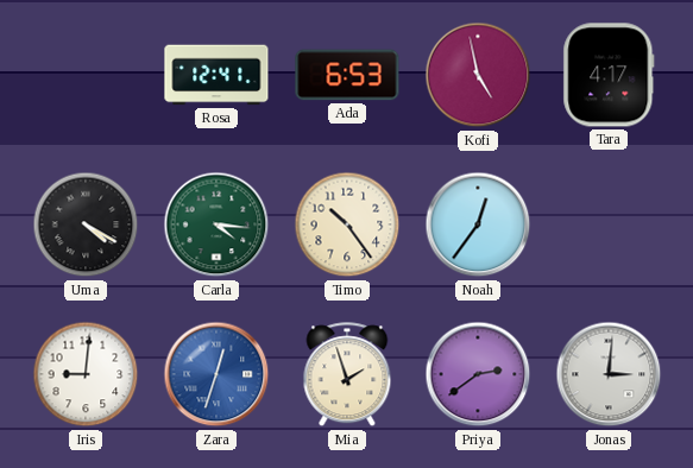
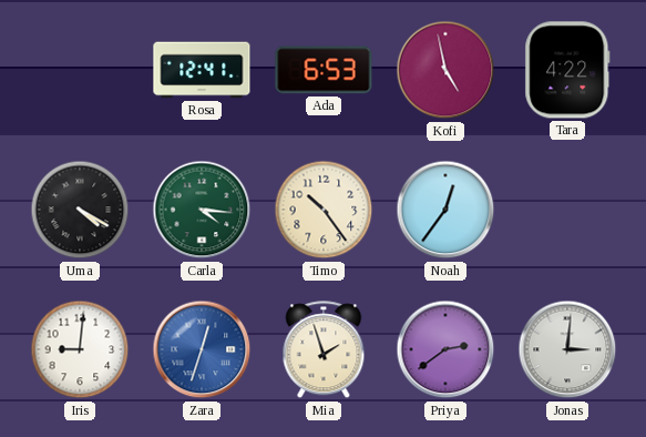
Tara: 4:17 -> 4:22
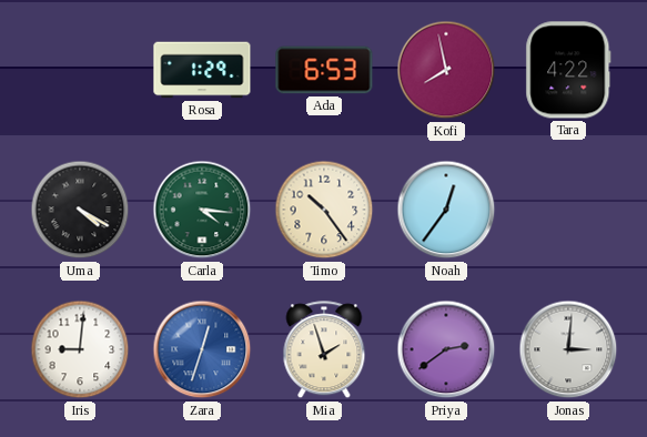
Rosa: 12:41 -> 1:29
Kofi: 4:58 -> 7:58
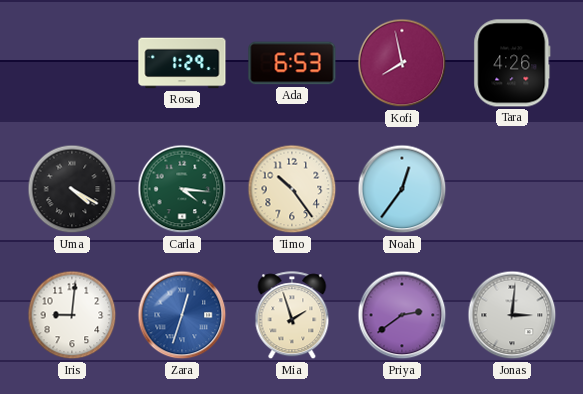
Tara: 4:22 -> 4:26
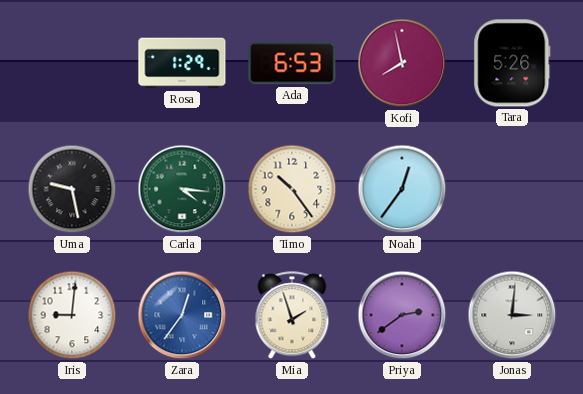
Tara: 4:26 -> 5:26
Uma: 4:20 -> 9:28
Zara: 12:33 -> 12:36
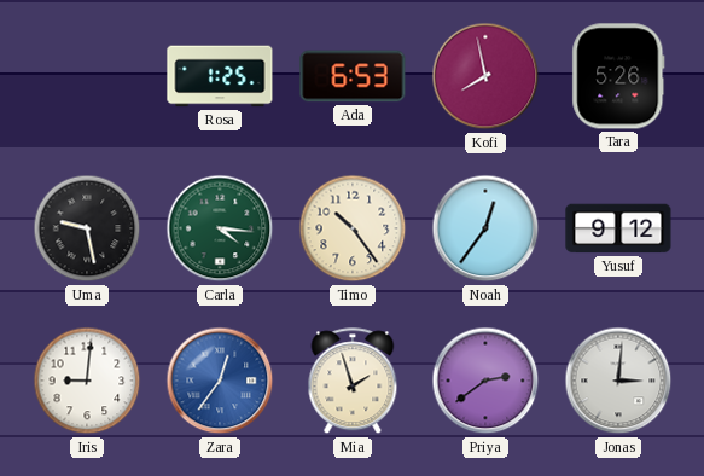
Rosa: 1:29 -> 1:25
Yusuf: none -> 9:12
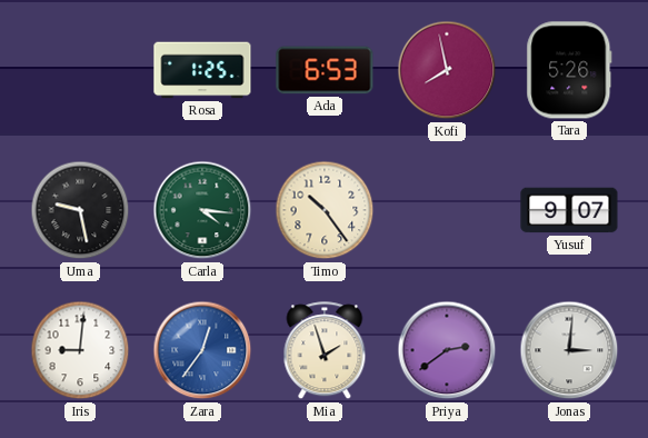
Noah: 12:36 -> none
Yusuf: 9:12 -> 9:07
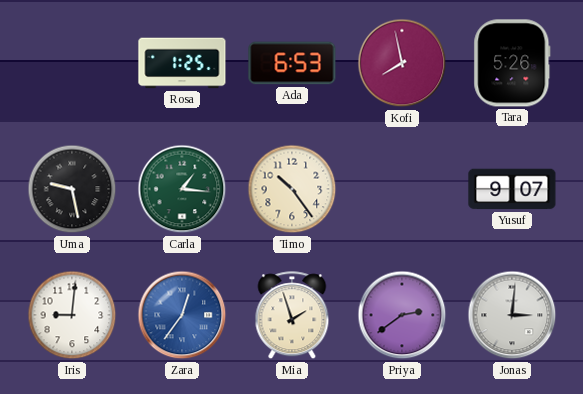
Carla: 4:16 -> 1:16
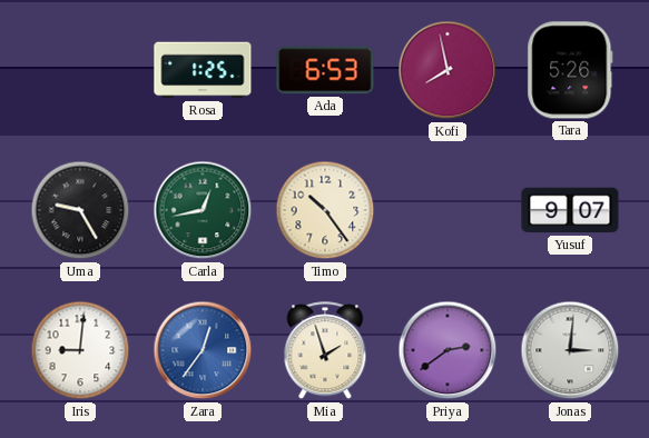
Uma: 9:28 -> 9:25
Carla: 1:16 -> 12:43
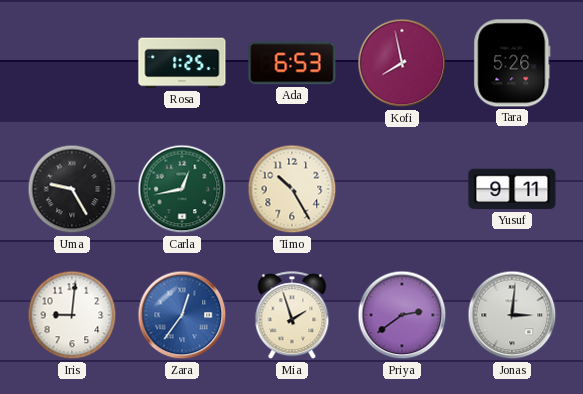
Timo: 10:24 -> 10:25
Yusuf: 9:07 -> 9:11
